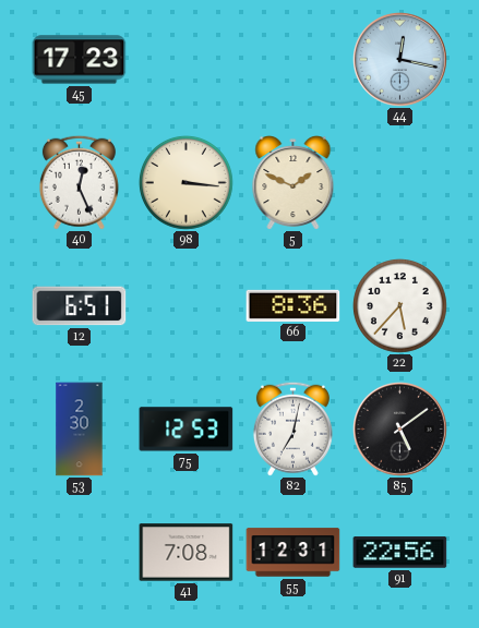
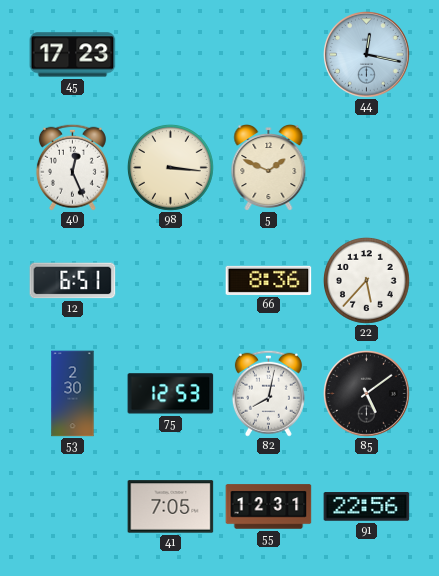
82: 7:02 -> 8:02
41: 7:08 -> 7:05
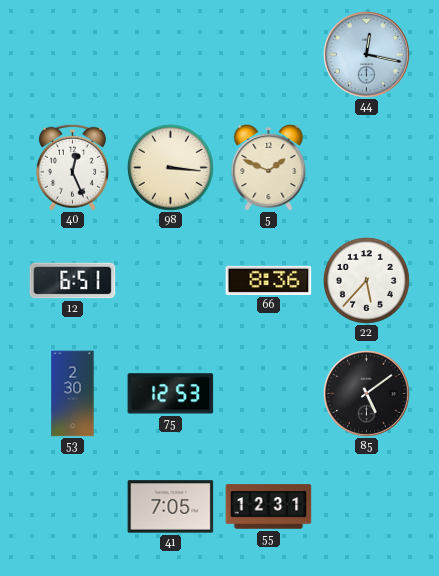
45: 17:23 -> none
82: 8:02 -> none
91: 22:56 -> none
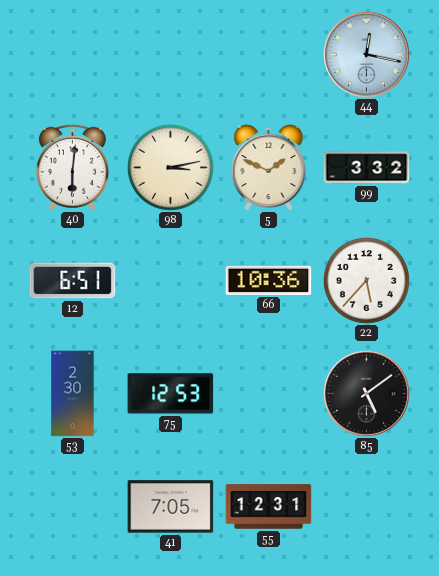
40: 12:26 -> 6:01
98: 3:16 -> 3:13
99: none -> 3:32
66: 8:36 -> 10:36
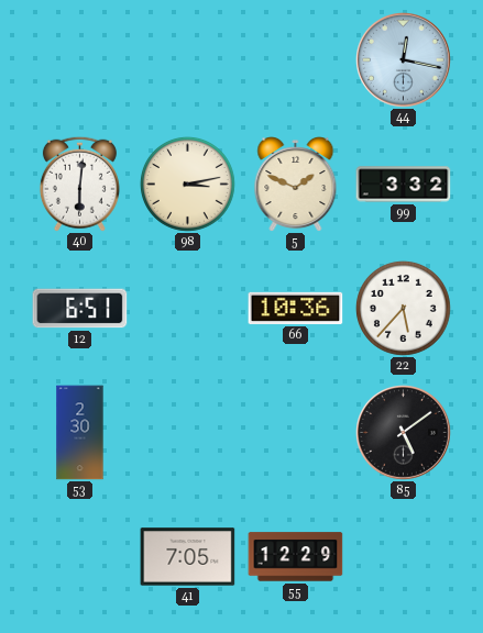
75: 12:53 -> none
55: 12:31 -> 12:29
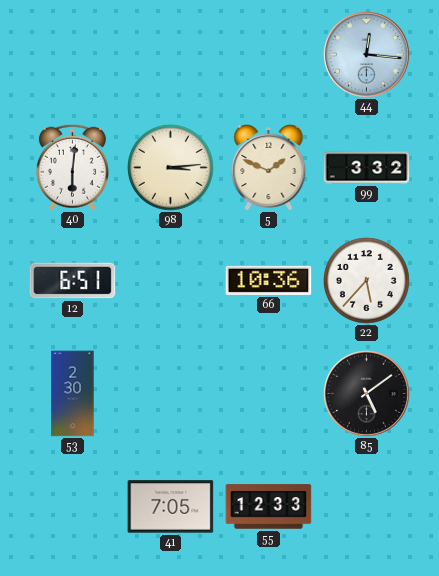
44: 12:17 -> 12:16
98: 3:13 -> 3:14
55: 12:29 -> 12:33
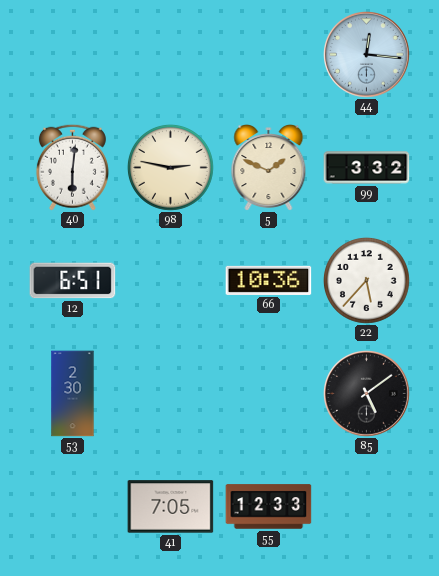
98: 3:14 -> 2:47
